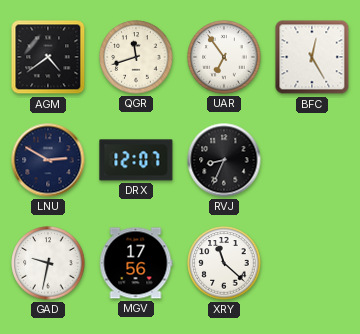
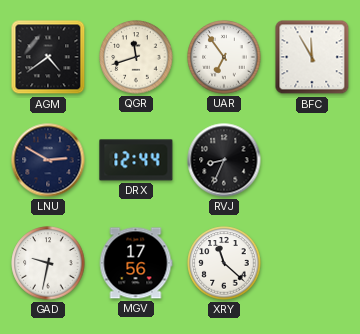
BFC: 12:25 -> 11:55
DRX: 12:07 -> 12:44
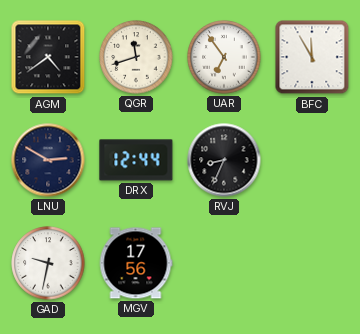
XRY: 11:22 -> none
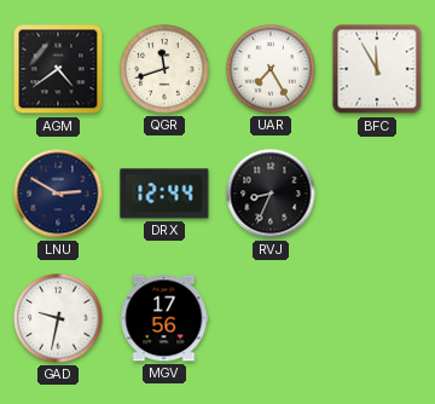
UAR: 6:54 -> 7:25
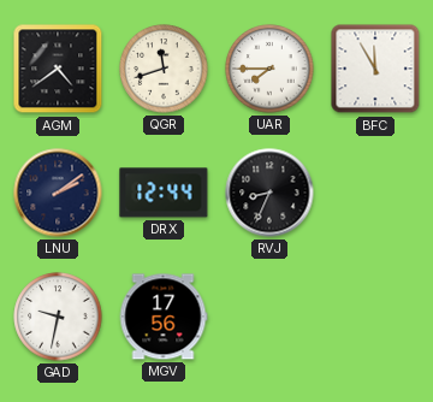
UAR: 7:25 -> 7:45
LNU: 2:50 -> 2:09
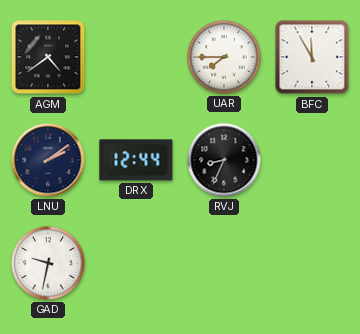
QGR: 11:42 -> none
MGV: 17:56 -> none
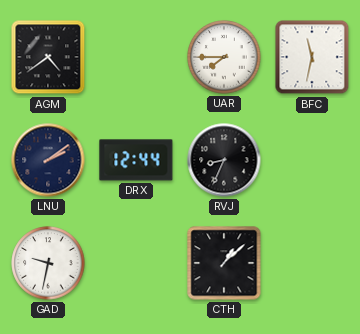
BFC: 11:55 -> 11:32
CTH: none -> 1:08
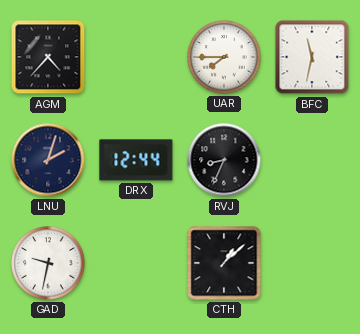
AGM: 4:39 -> 4:37
LNU: 2:09 -> 2:03
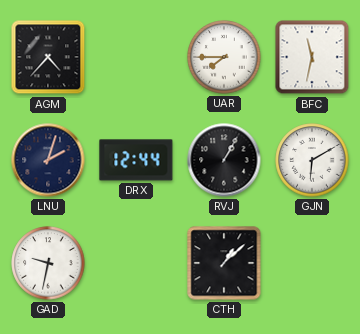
RVJ: 8:34 -> 1:05
GJN: none -> 6:10
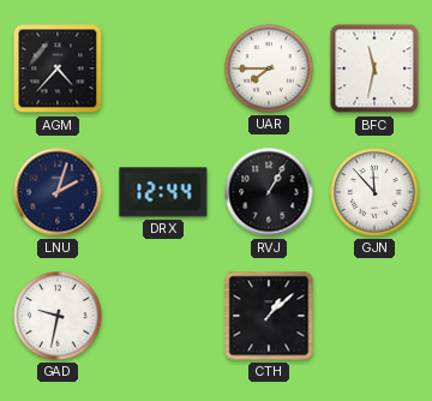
GJN: 6:10 -> 11:53
